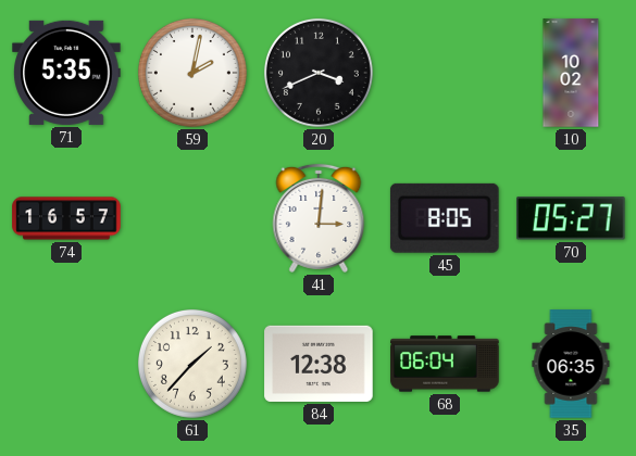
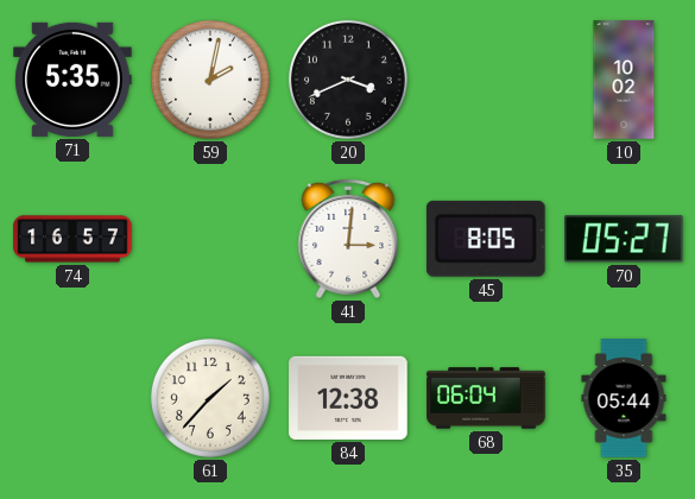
35: 06:35 -> 05:44
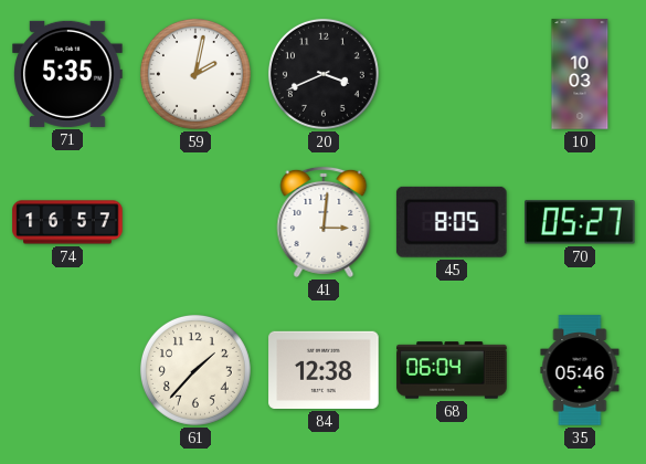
10: 10:02 -> 10:03
35: 05:44 -> 05:46
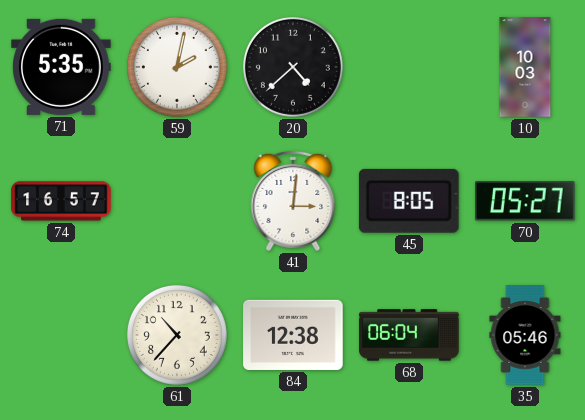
20: 3:41 -> 4:38
61: 1:37 -> 10:37
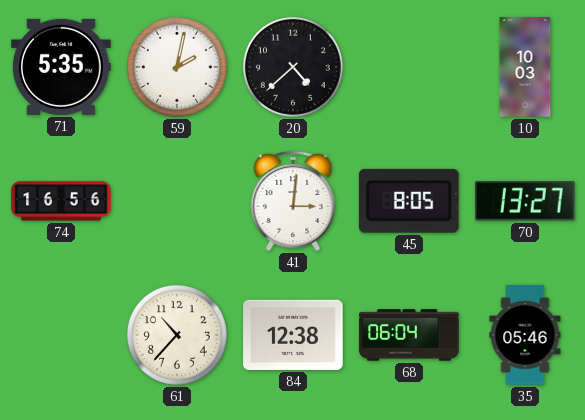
74: 16:57 -> 16:56
70: 05:27 -> 13:27
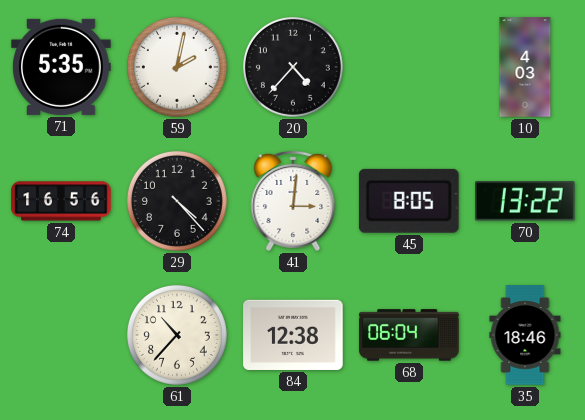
20: 4:38 -> 4:37
10: 10:03 -> 4:03
29: none -> 4:23
70: 13:27 -> 13:22
35: 05:46 -> 18:46
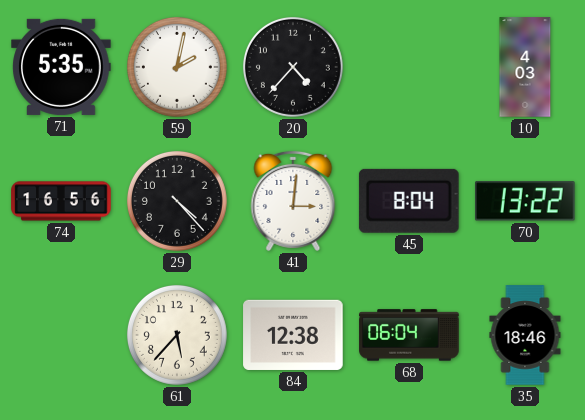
45: 8:05 -> 8:04
61: 10:37 -> 5:37
